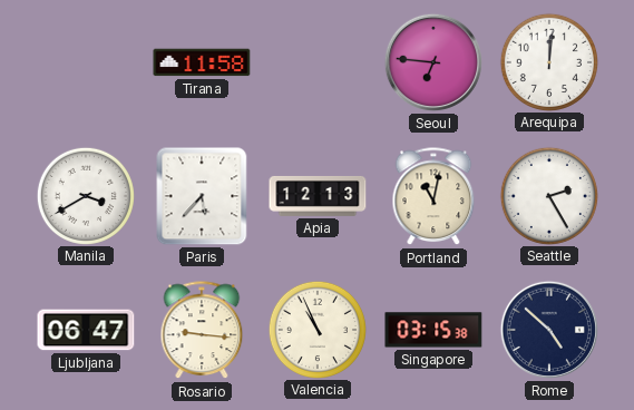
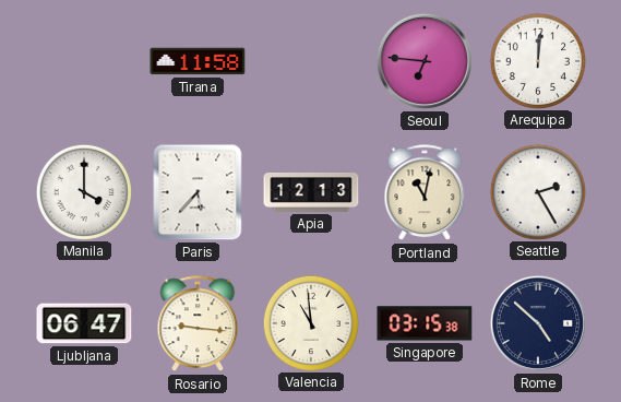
Manila: 3:40 -> 4:00
Valencia: 10:56 -> 10:59
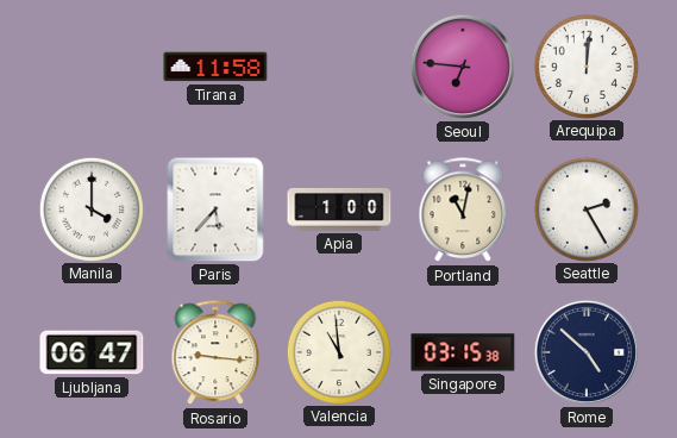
Apia: 12:13 -> 1:00
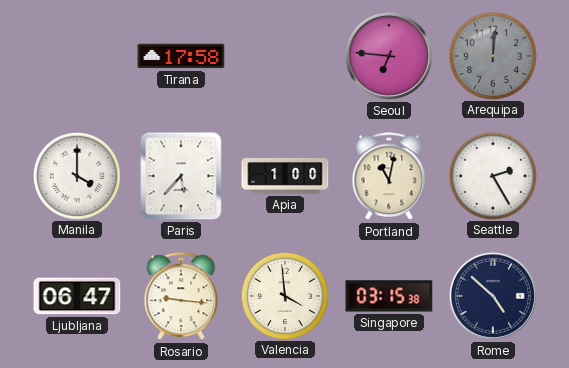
Tirana: 11:58 -> 17:58
Arequipa dial: white -> grey
Valencia: 10:59 -> 3:59
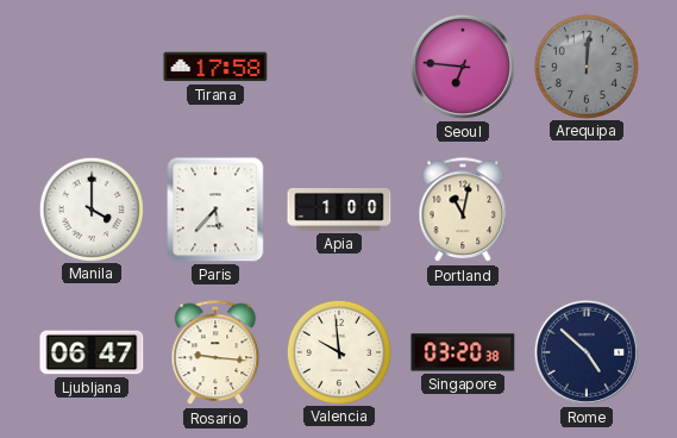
Seattle: 2:25 -> none
Valencia: 3:59 -> 9:59
Singapore: 03:15 -> 03:20
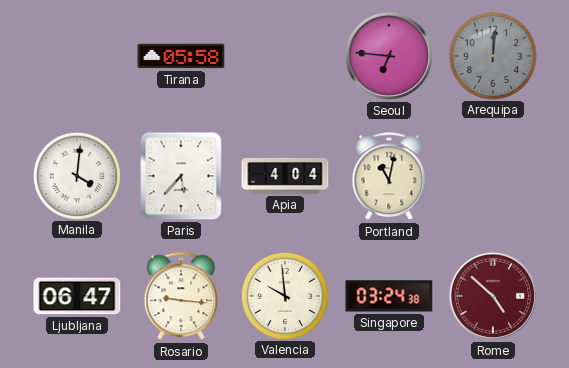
Tirana: 17:58 -> 05:58
Manila: 4:00 -> 4:01
Apia: 1:00 -> 4:04
Singapore: 03:20 -> 03:24
Rome dial: navy -> burgundy
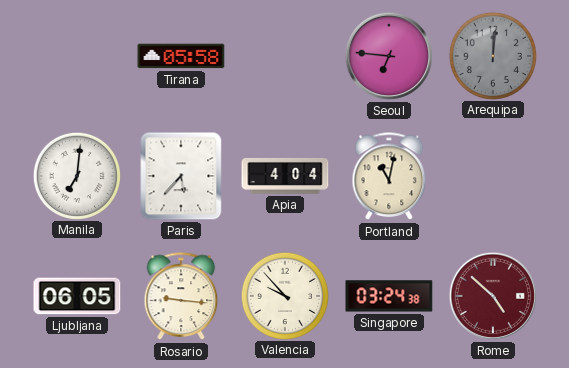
Manila: 4:01 -> 7:01
Ljubljana: 06:47 -> 06:05
Valencia: 9:59 -> 9:53
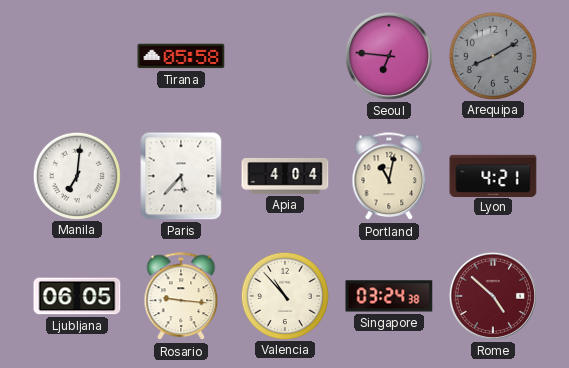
Arequipa: 12:01 -> 8:10
Lyon: none -> 4:21
Valencia: 9:53 -> 10:53
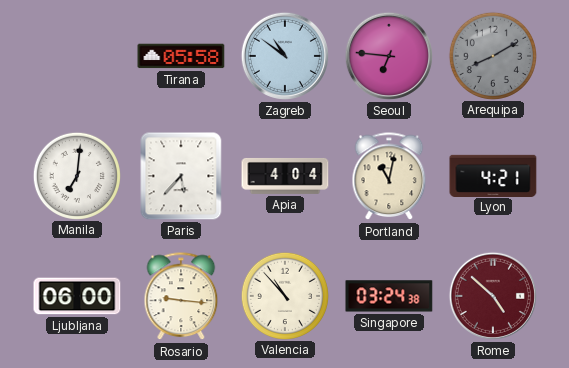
Zagreb: none -> 10:51
Ljubljana: 06:05 -> 06:00
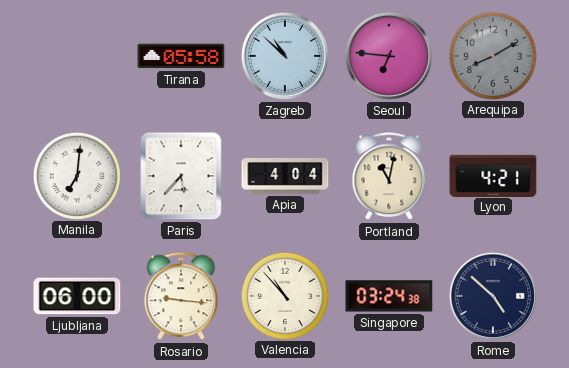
Zagreb: 10:51 -> 10:52
Rome dial: burgundy -> navy
